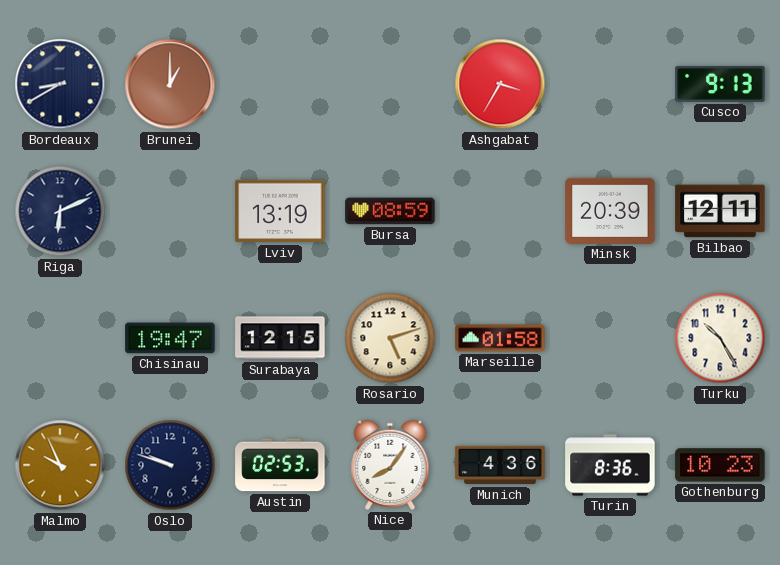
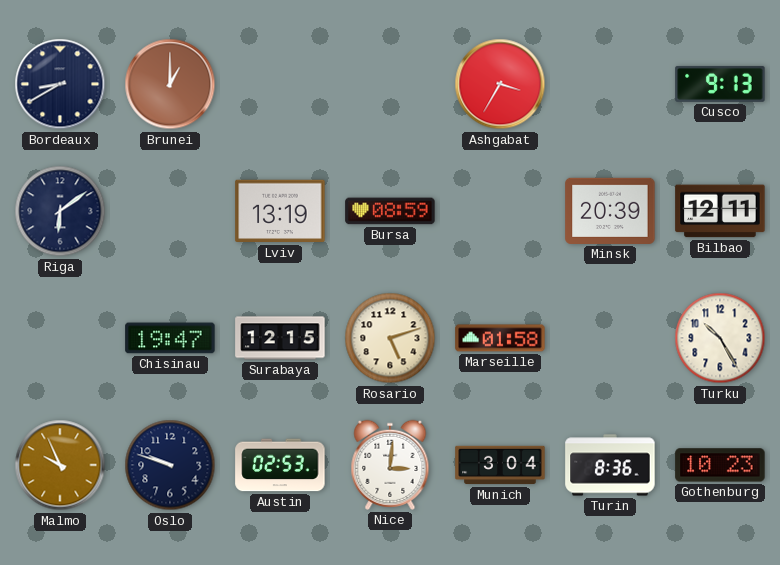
Riga: 6:11 -> 6:09
Nice: 8:06 -> 3:01
Munich: 4:36 -> 3:04
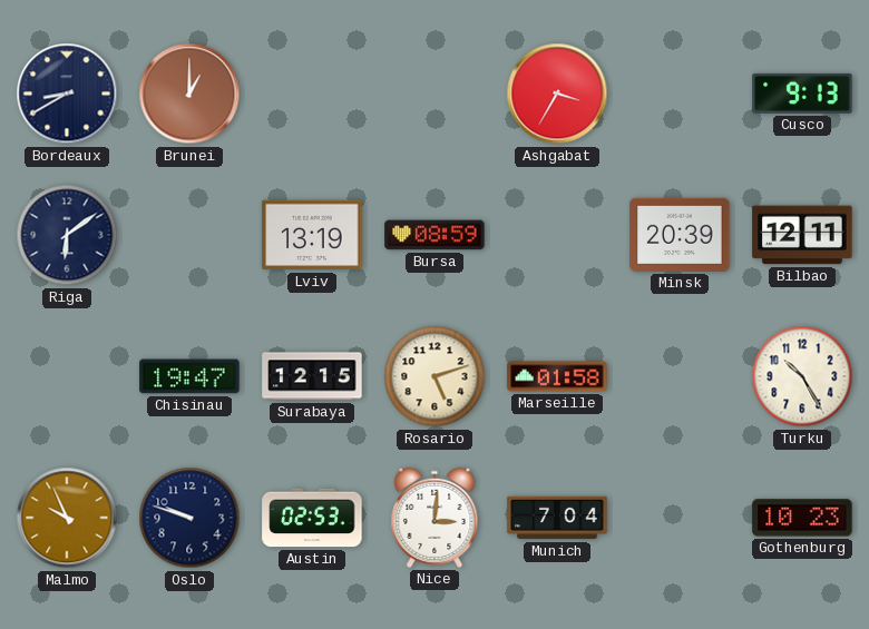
Munich: 3:04 -> 7:04
Turin: 8:36 -> none
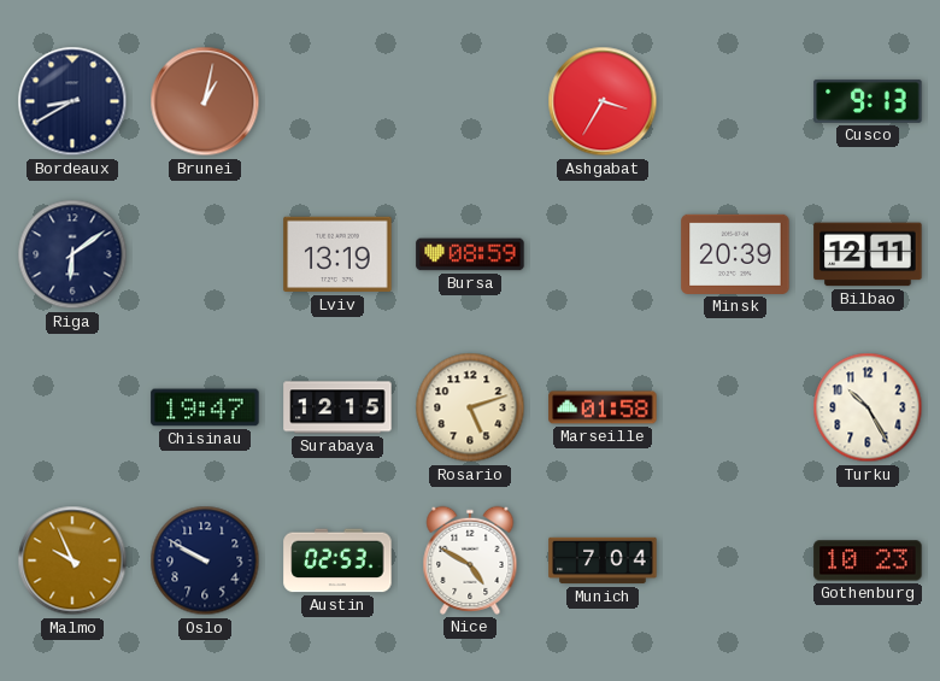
Brunei: 1:00 -> 1:02
Oslo: 9:48 -> 9:50
Nice: 3:01 -> 4:50
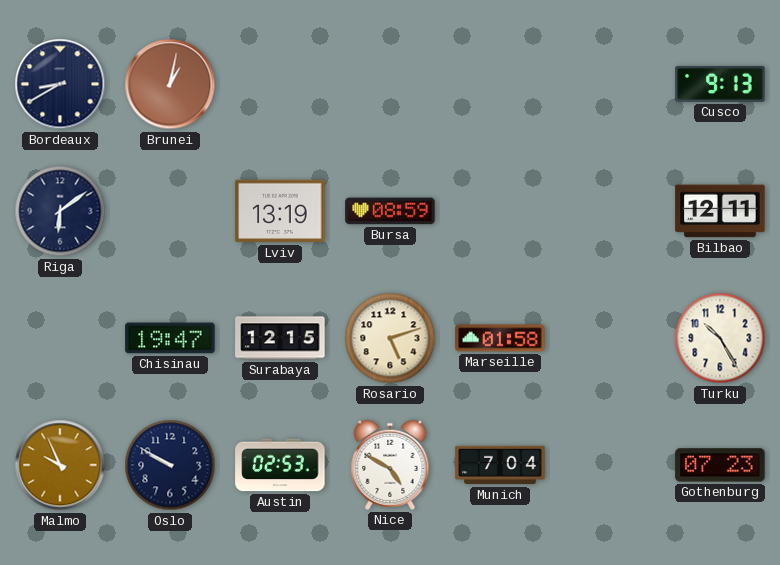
Ashgabat: 3:35 -> none
Minsk: 20:39 -> none
Gothenburg: 10:23 -> 07:23
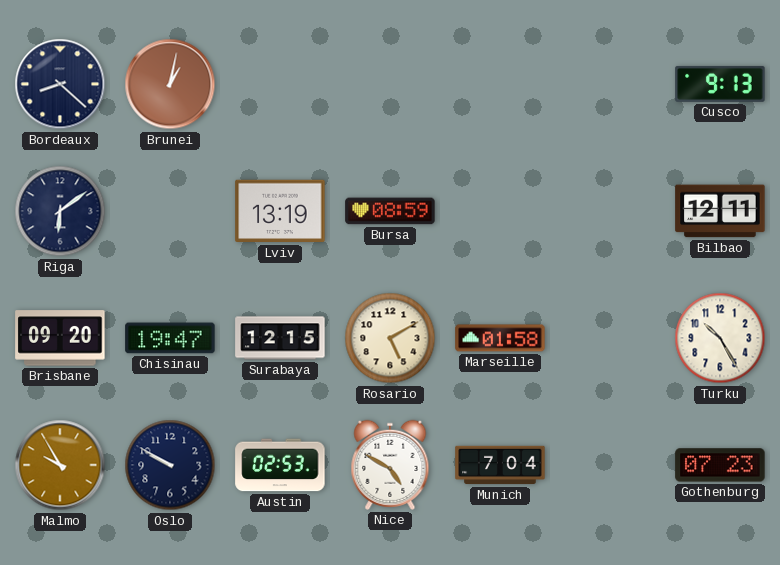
Bordeaux: 8:40 -> 8:22
Brisbane: none -> 09:20
Rosario: 5:12 -> 5:10
Malmo: 9:56 -> 9:55
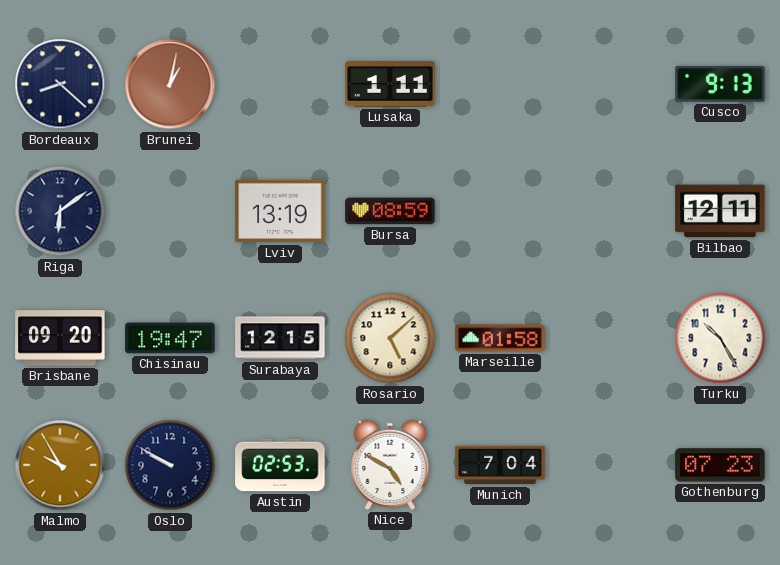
Lusaka: none -> 1:11
Rosario: 5:10 -> 5:08
